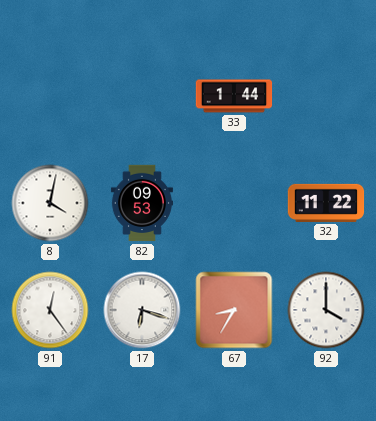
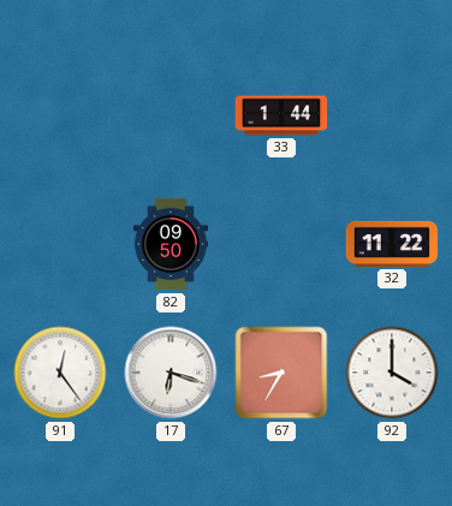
8: 4:02 -> none
82: 09:53 -> 09:50
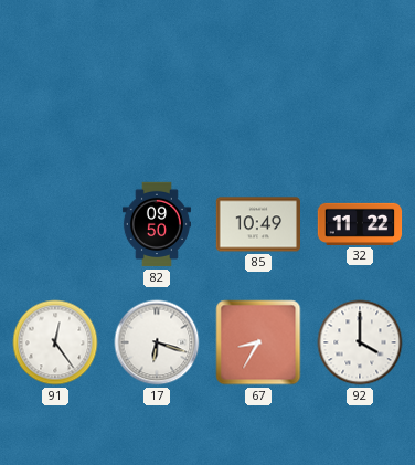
33: 1:44 -> none
85: none -> 10:49
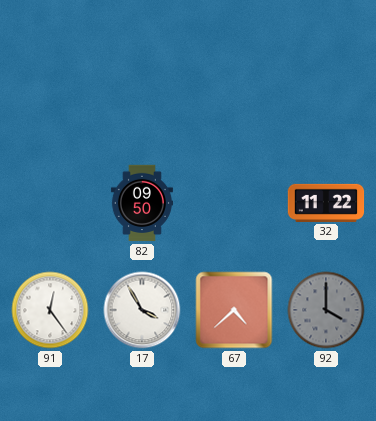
85: 10:49 -> none
17: 6:18 -> 3:55
67: 8:35 -> 4:38
92 dial: white -> grey
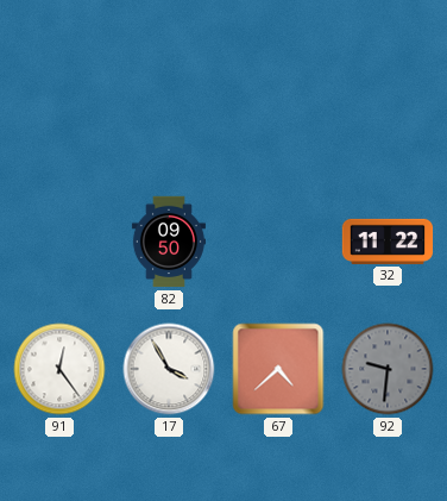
92: 4:00 -> 9:31
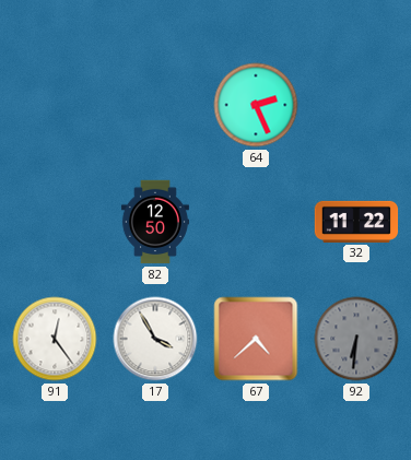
64: none -> 2:26
82: 09:50 -> 12:50
92: 9:31 -> 6:31
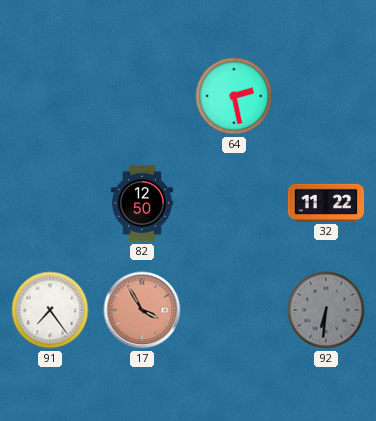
64: 2:26 -> 2:28
91: 12:24 -> 7:24
17 dial: white -> salmon
67: 4:38 -> none
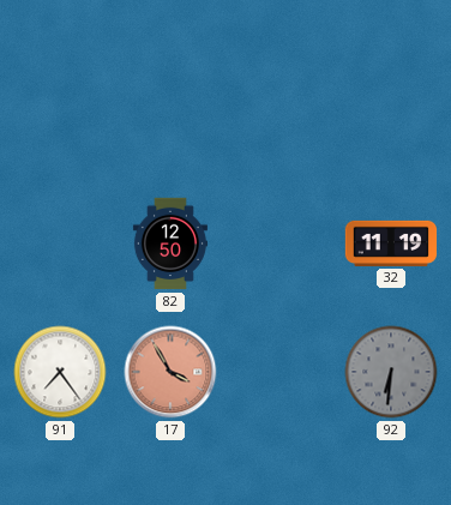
64: 2:28 -> none
32: 11:22 -> 11:19
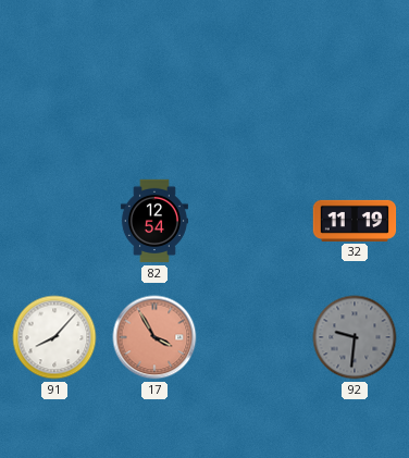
82: 12:50 -> 12:54
91: 7:24 -> 8:07
92: 6:31 -> 9:31
